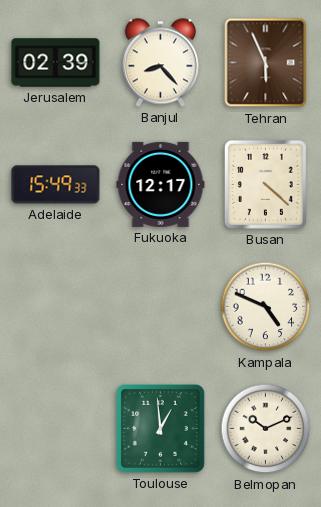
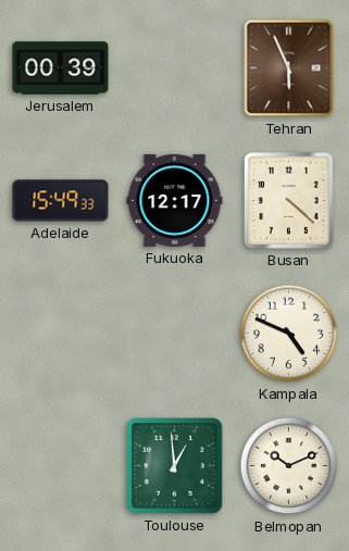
Jerusalem: 02:39 -> 00:39
Banjul: 8:23 -> none
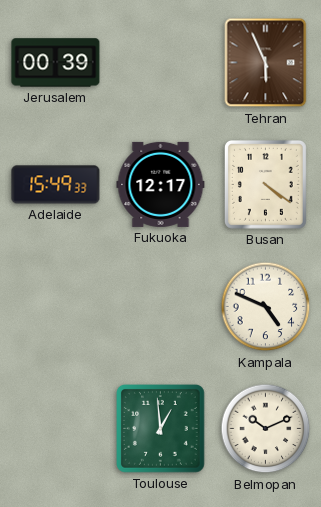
Busan: 4:22 -> 4:21
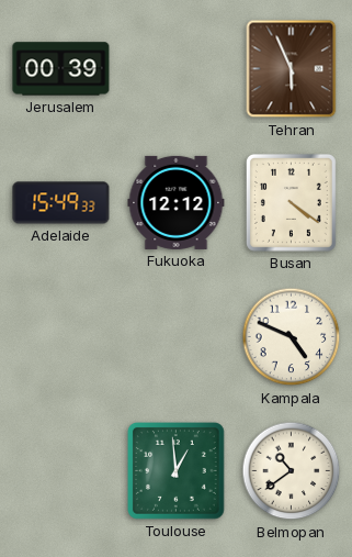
Fukuoka: 12:17 -> 12:12
Belmopan: 10:11 -> 10:39
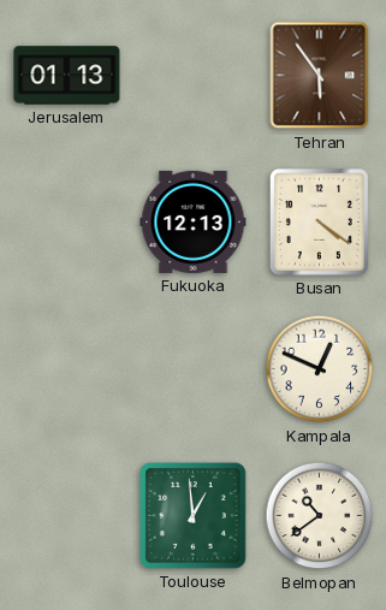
Jerusalem: 00:39 -> 01:13
Tehran: 5:56 -> 5:54
Adelaide: 15:49 -> none
Fukuoka: 12:12 -> 12:13
Kampala: 4:49 -> 12:49
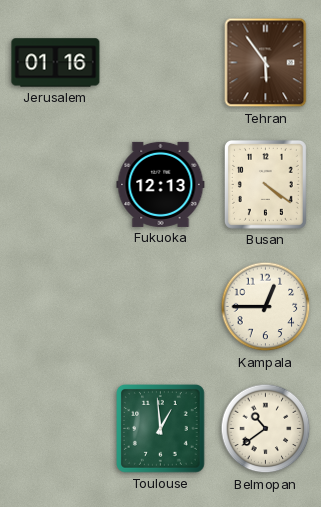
Jerusalem: 01:13 -> 01:16
Kampala: 12:49 -> 12:45
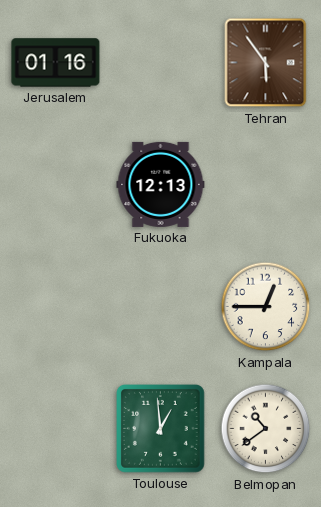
Busan: 4:21 -> none
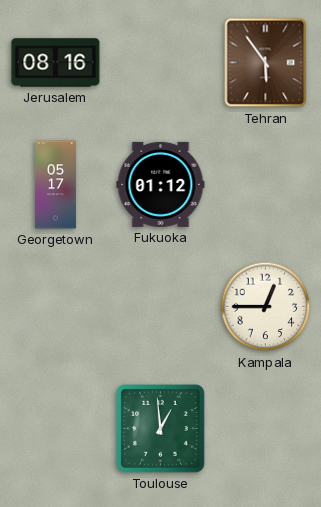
Jerusalem: 01:16 -> 08:16
Georgetown: none -> 05:17
Fukuoka: 12:13 -> 01:12
Belmopan: 10:39 -> none
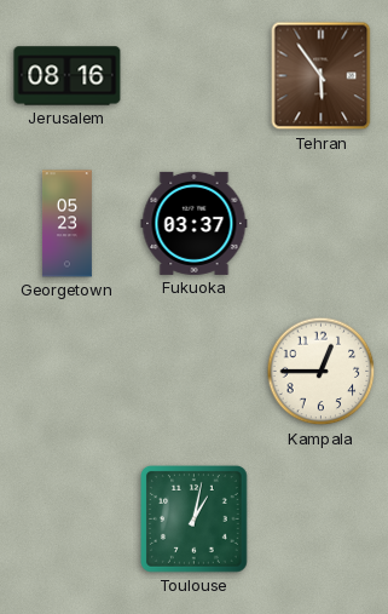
Georgetown: 05:17 -> 05:23
Fukuoka: 01:12 -> 03:37
Toulouse: 12:59 -> 1:02
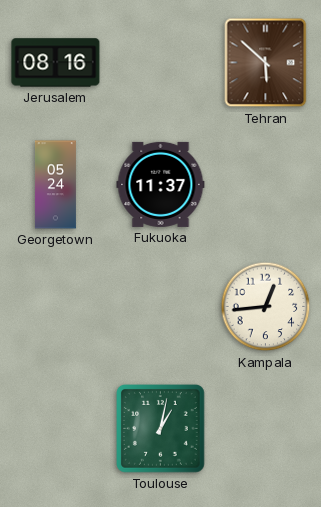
Tehran: 5:54 -> 5:52
Georgetown: 05:23 -> 05:24
Fukuoka: 03:37 -> 11:37
Kampala: 12:45 -> 12:44
